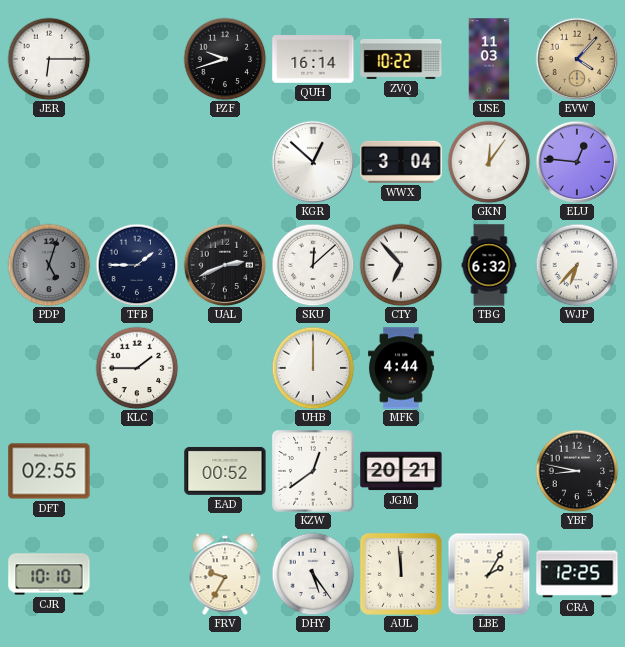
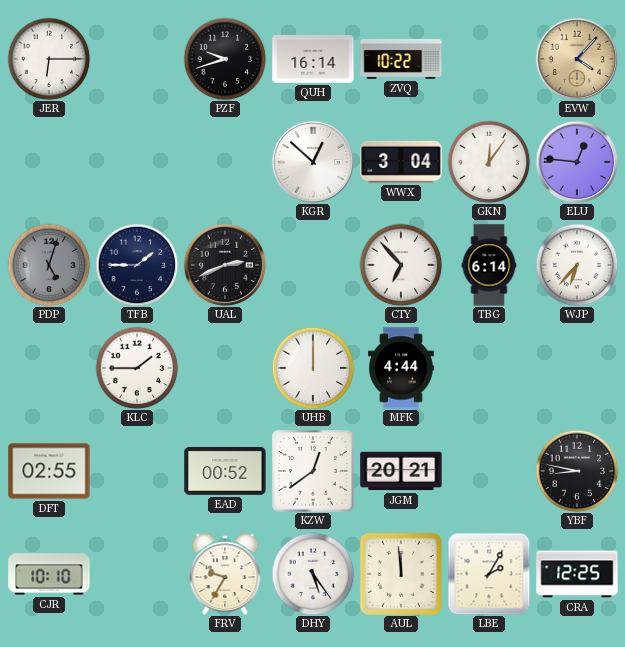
USE: 11:03 -> none
SKU: 12:08 -> none
TBG: 6:32 -> 6:14
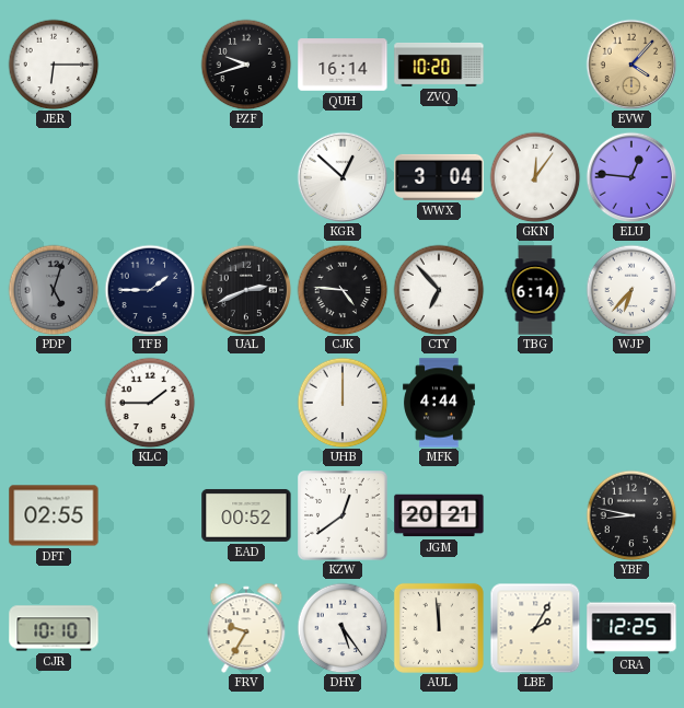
ZVQ: 10:22 -> 10:20
CJK: none -> 4:46
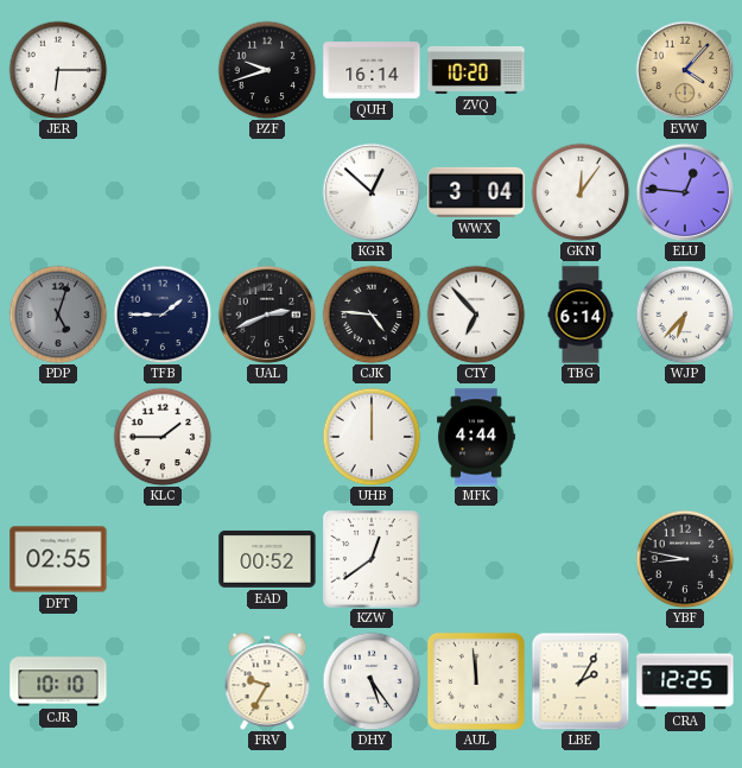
JGM: 20:21 -> none
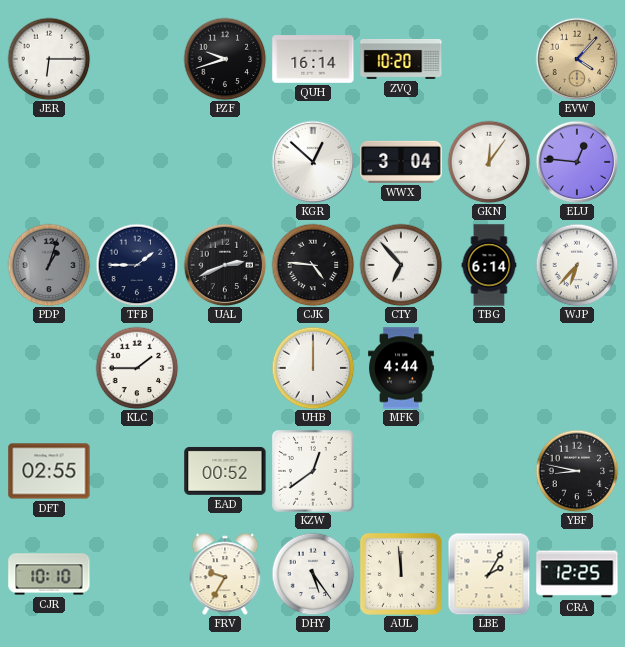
PDP: 5:03 -> 1:03
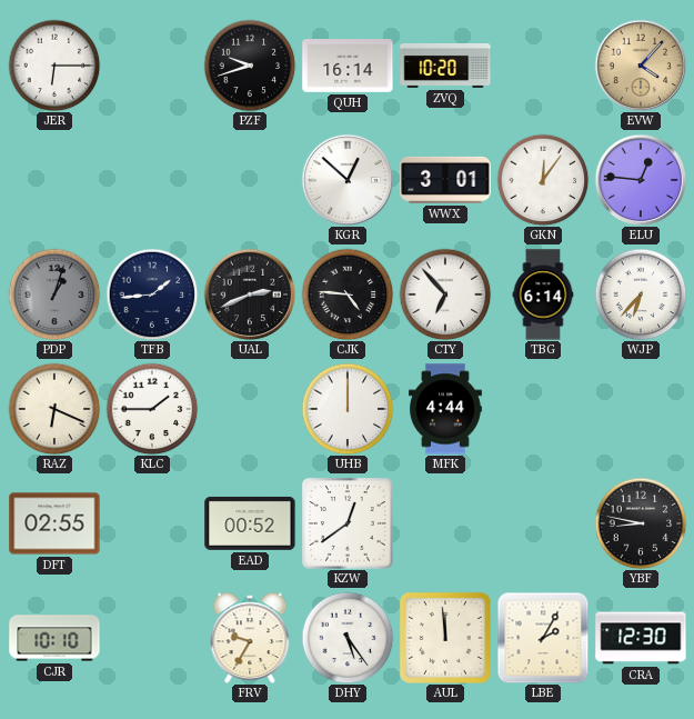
WWX: 3:04 -> 3:01
TFB: 1:45 -> 1:44
RAZ: none -> 6:19
CRA: 12:25 -> 12:30
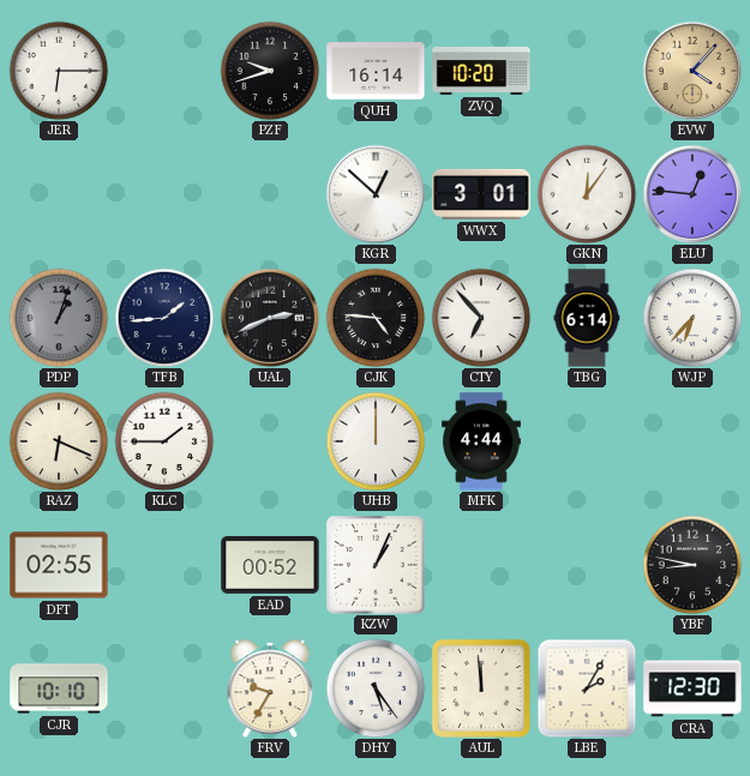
KZW: 12:39 -> 1:04
